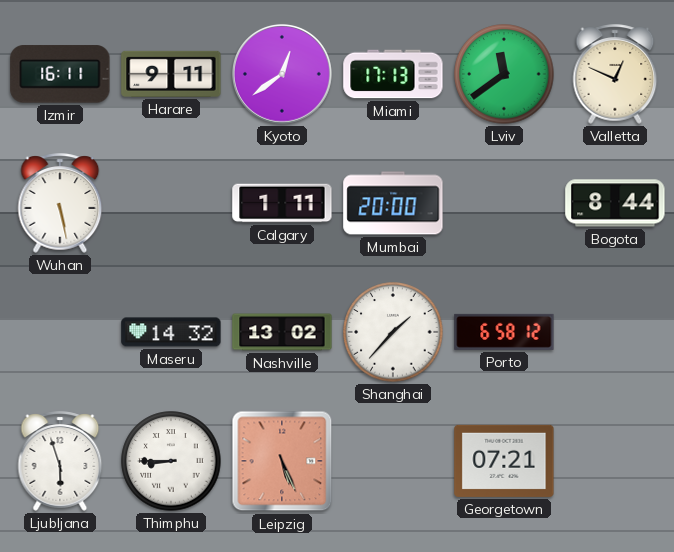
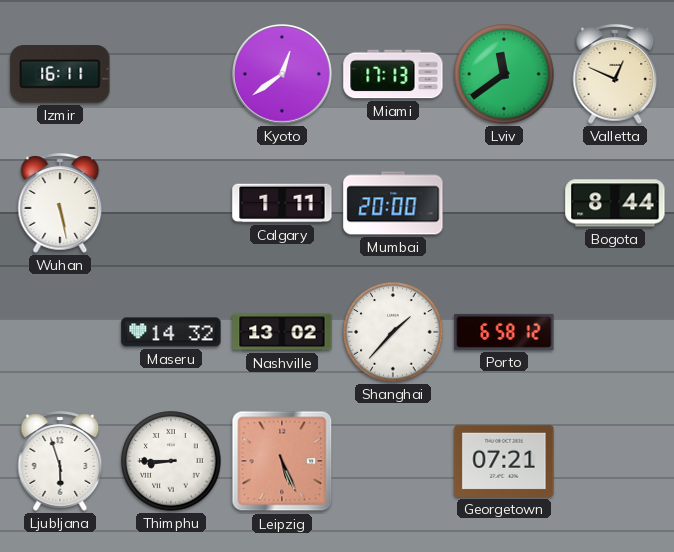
Harare: 9:11 -> none
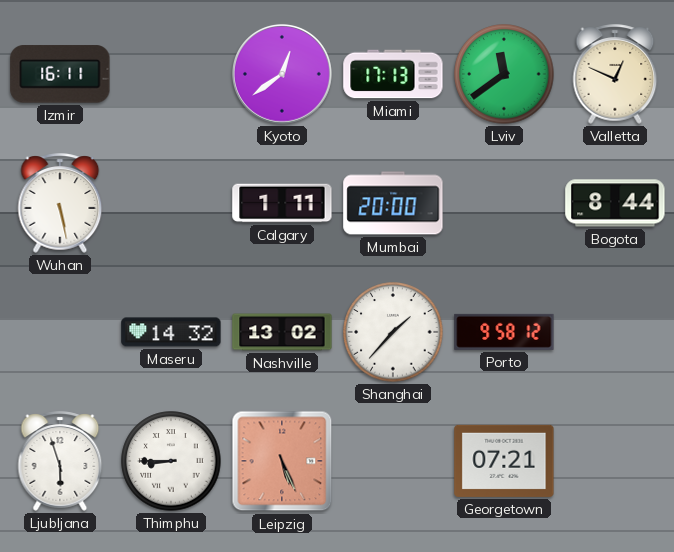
Porto: 6:58 -> 9:58
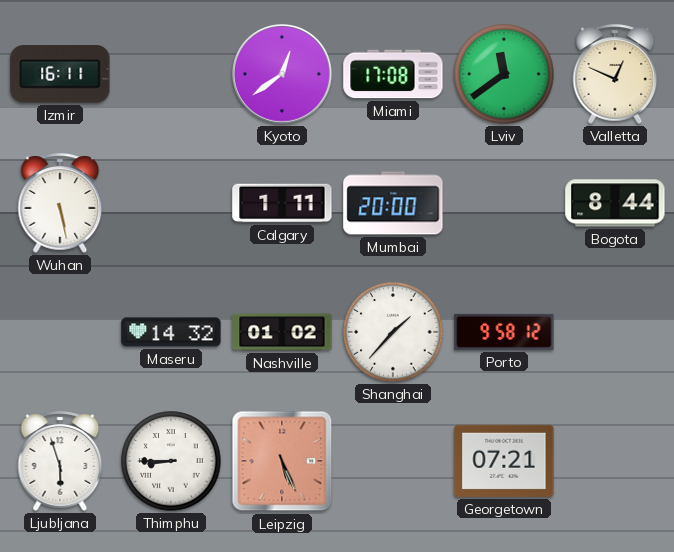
Miami: 17:13 -> 17:08
Nashville: 13:02 -> 01:02
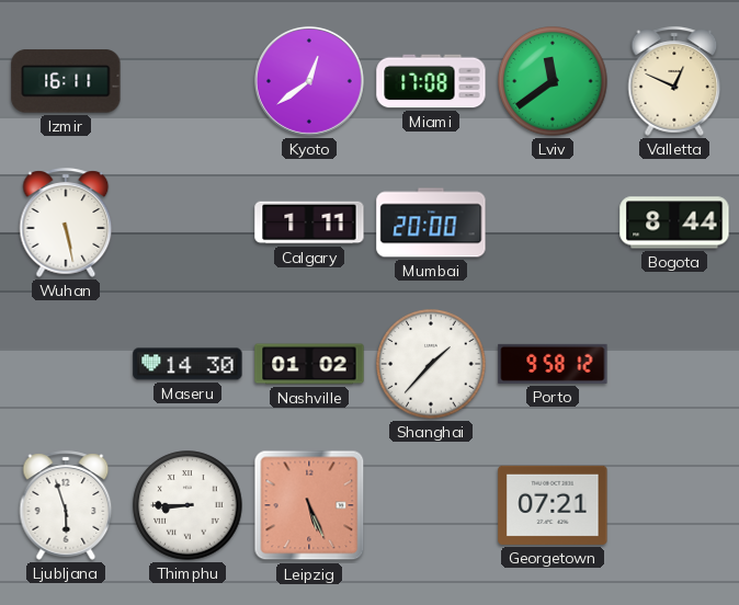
Maseru: 14:32 -> 14:30
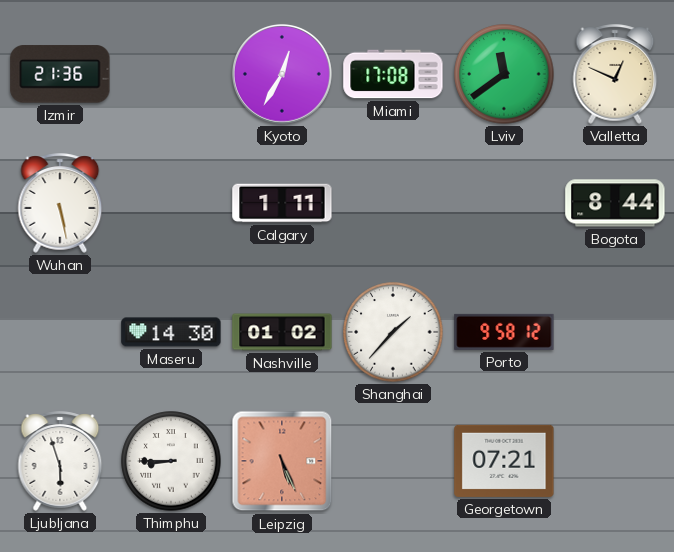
Izmir: 16:11 -> 21:36
Kyoto: 12:39 -> 12:35
Mumbai: 20:00 -> none
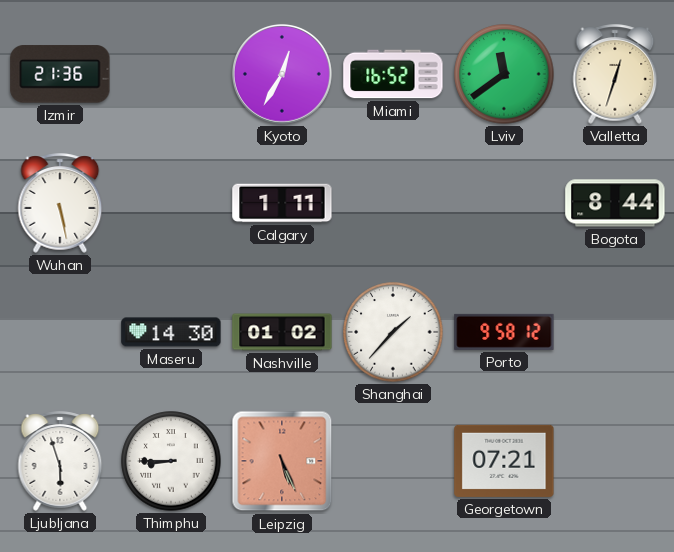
Miami: 17:08 -> 16:52
Valletta: 12:49 -> 12:33
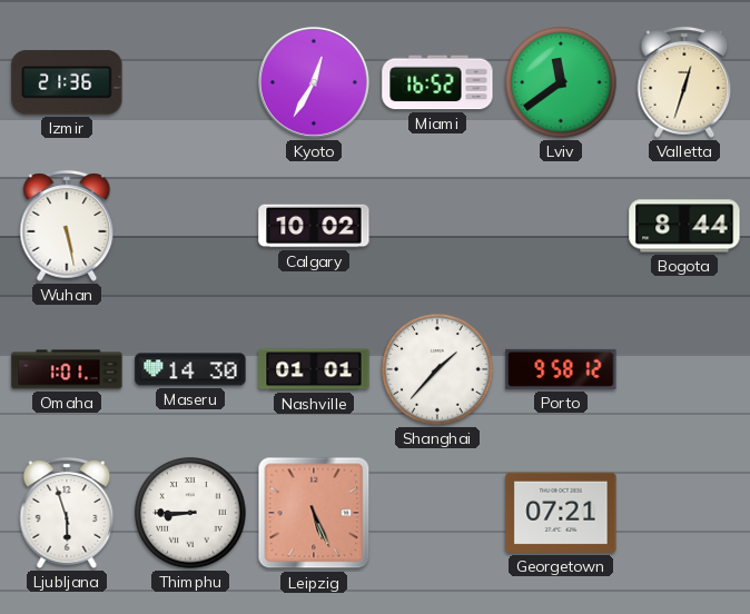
Calgary: 1:11 -> 10:02
Omaha: none -> 1:01
Nashville: 01:02 -> 01:01
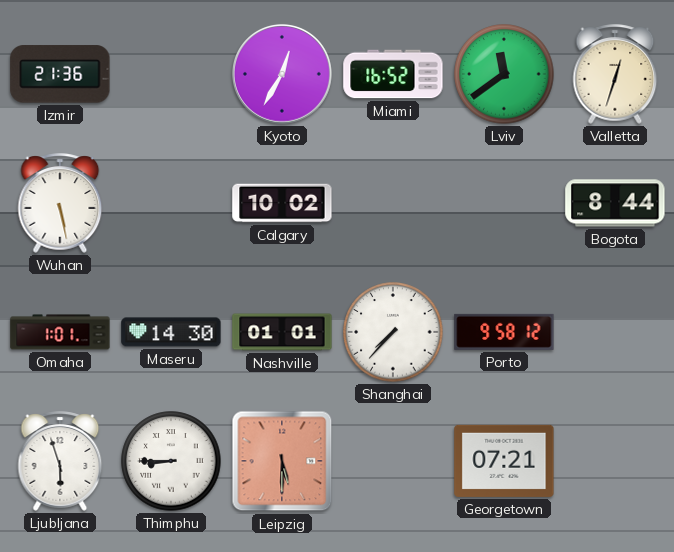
Shanghai: 1:37 -> 7:37
Leipzig: 5:26 -> 5:30
